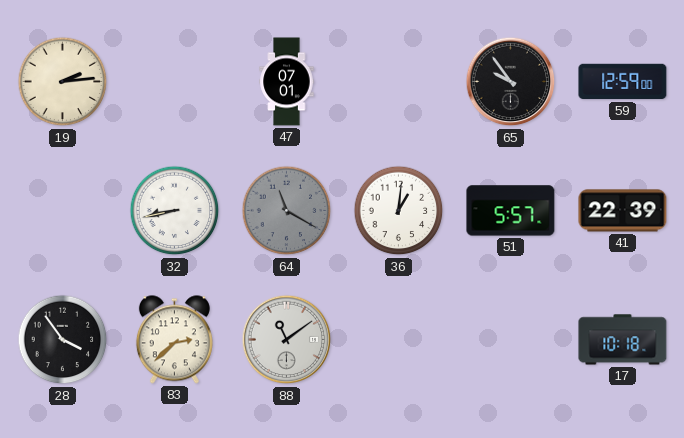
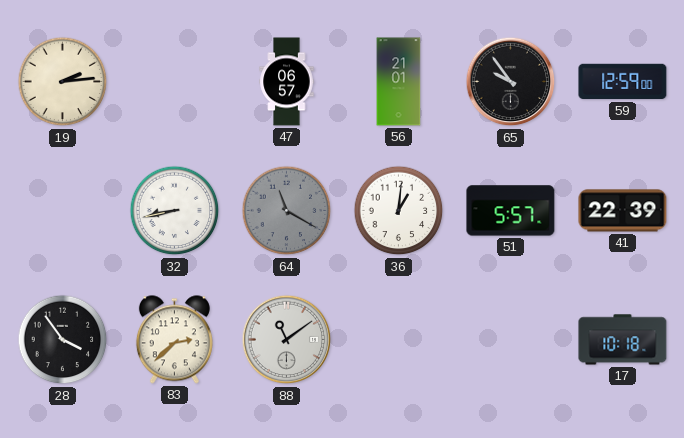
47: 07:01 -> 06:57
56: none -> 21:01
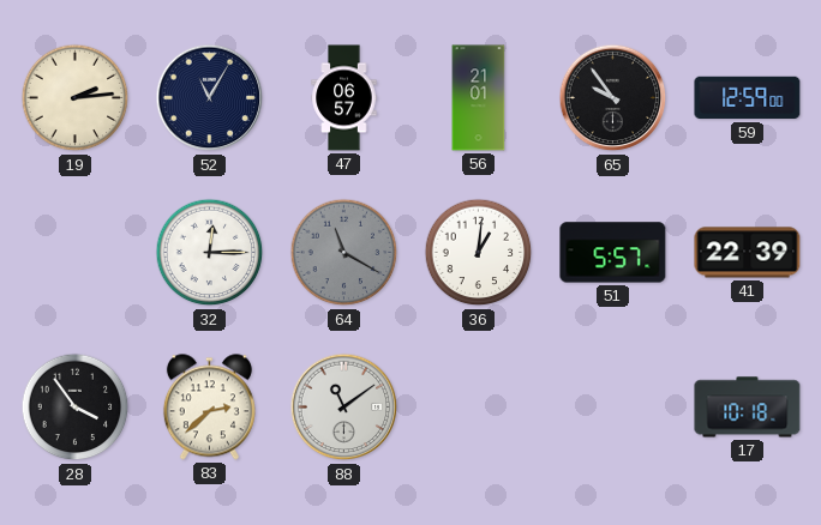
52: none -> 11:05
32: 8:43 -> 12:15
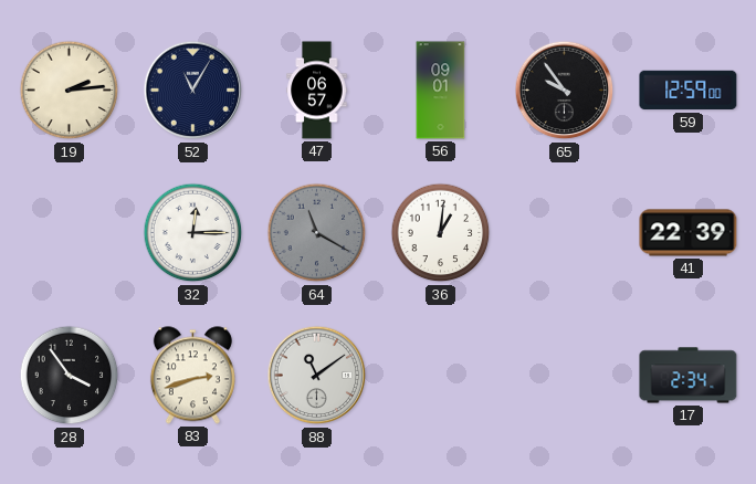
56: 21:01 -> 09:01
51: 5:57 -> none
83: 2:38 -> 2:42
17: 10:18 -> 2:34
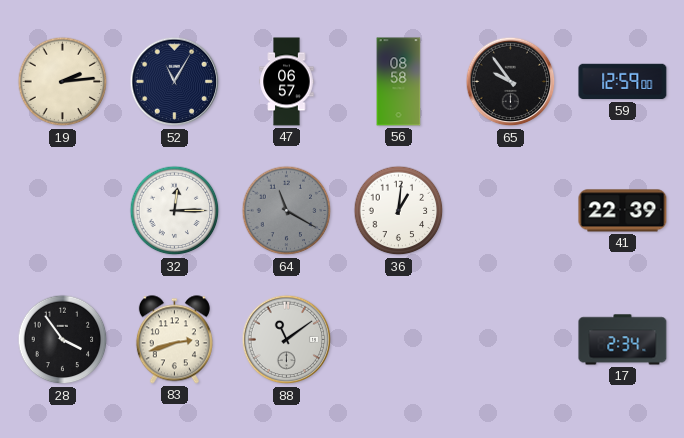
56: 09:01 -> 08:58
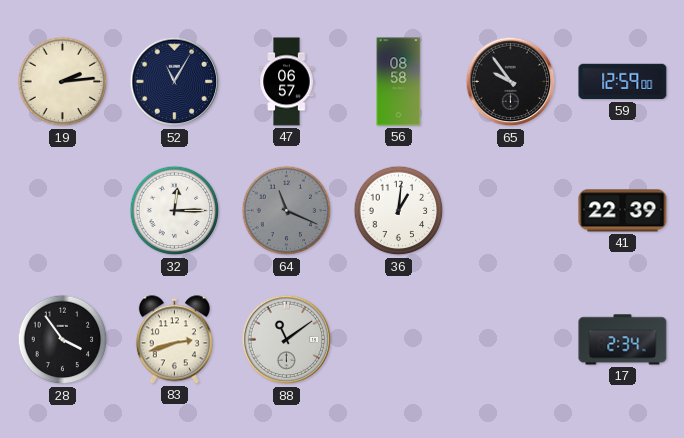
64: 11:20 -> 11:19
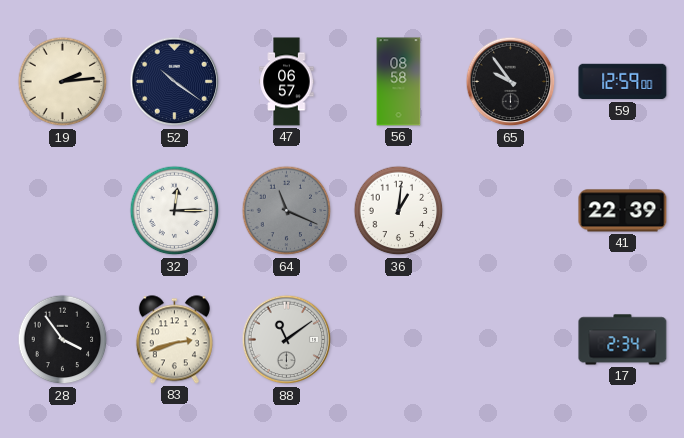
52: 11:05 -> 10:21
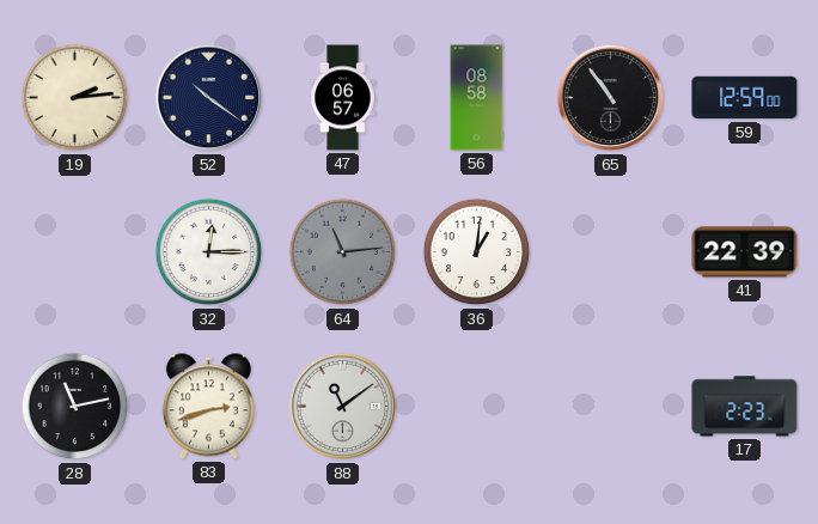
65: 9:54 -> 10:54
64: 11:19 -> 11:14
28: 3:54 -> 11:13
17: 2:34 -> 2:23
